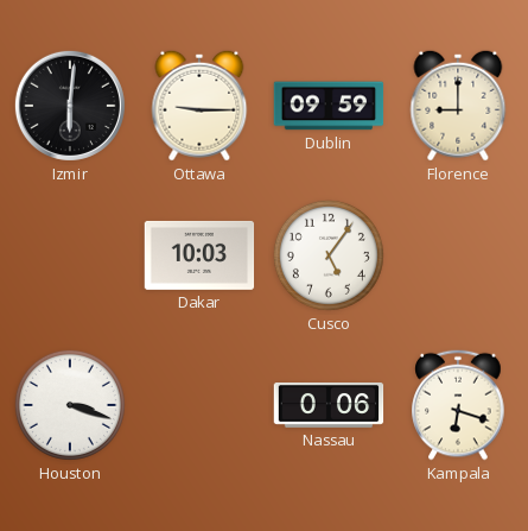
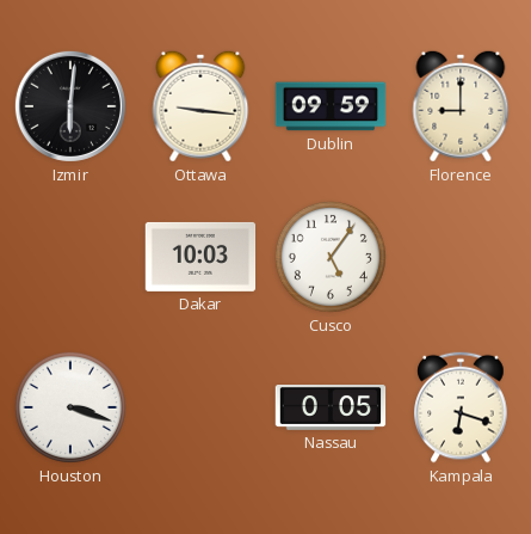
Ottawa: 9:15 -> 9:16
Nassau: 0:06 -> 0:05
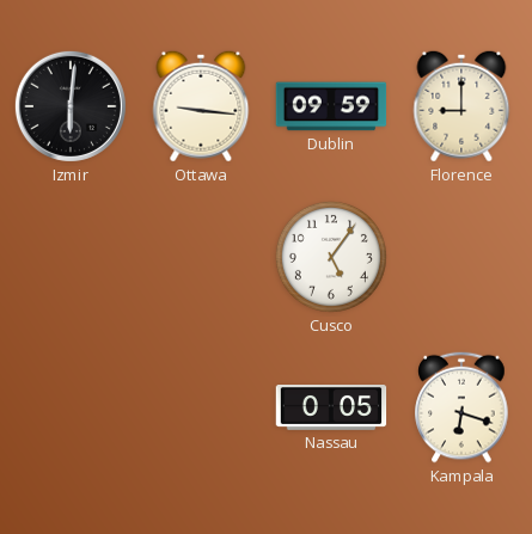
Dakar: 10:03 -> none
Houston: 3:18 -> none
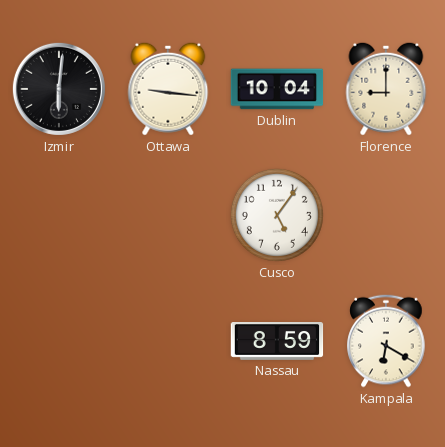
Dublin: 09:59 -> 10:04
Nassau: 0:05 -> 8:59
Kampala: 6:18 -> 6:20
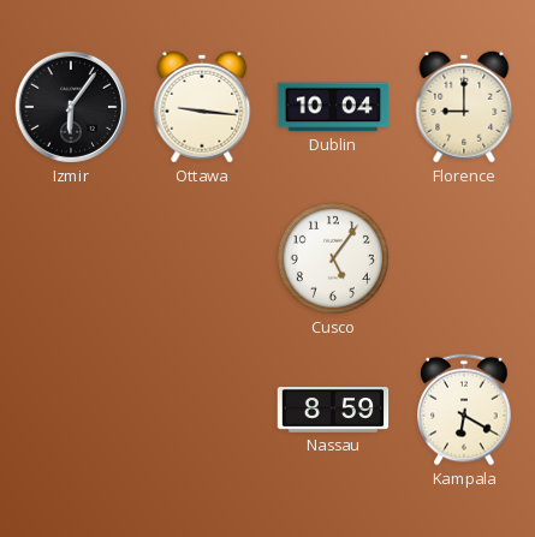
Izmir: 6:01 -> 6:06
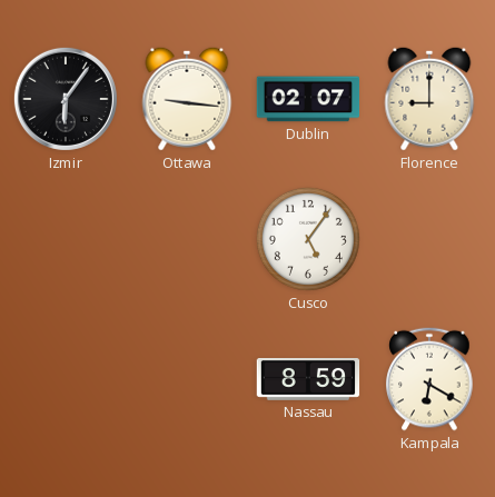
Dublin: 10:04 -> 02:07
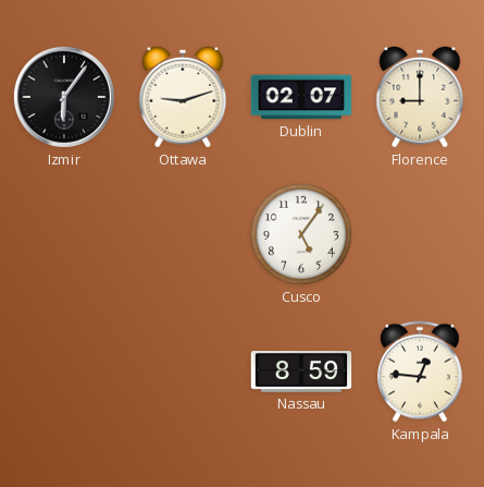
Ottawa: 9:16 -> 9:12
Kampala: 6:20 -> 12:46
